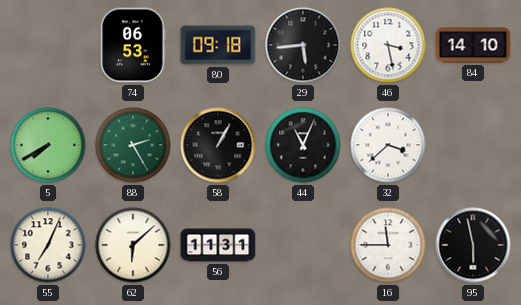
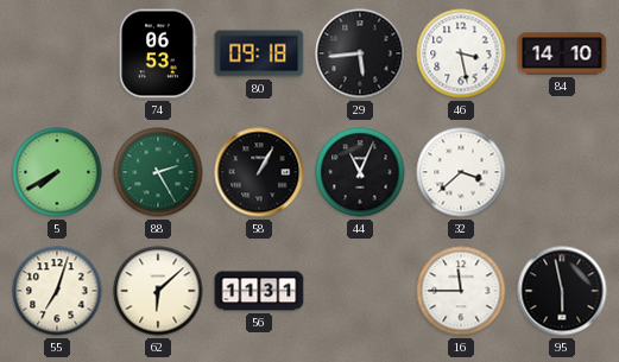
55: 7:04 -> 7:03
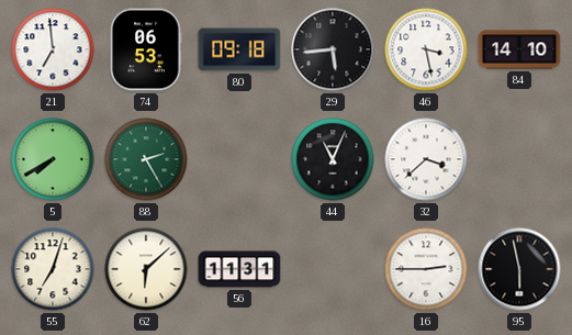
21: none -> 6:59
58: 1:05 -> none
16: 11:45 -> 2:45
